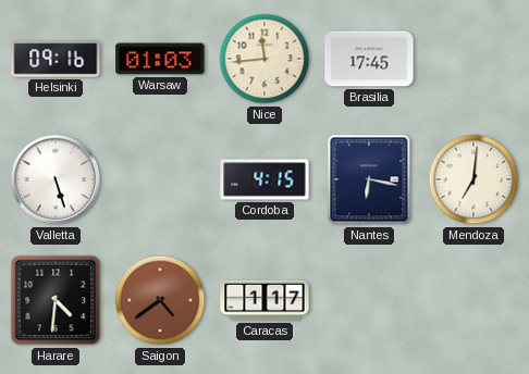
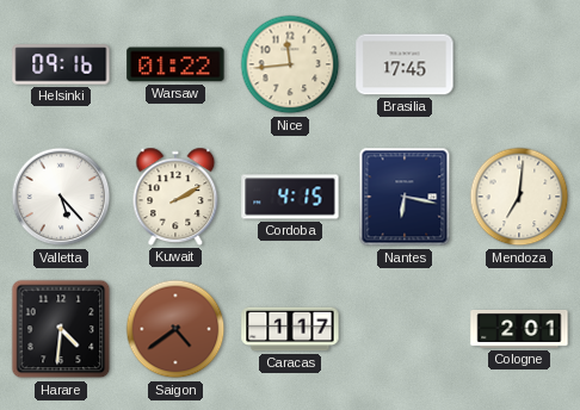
Warsaw: 01:03 -> 01:22
Valletta: 5:27 -> 5:23
Kuwait: none -> 2:10
Cologne: none -> 2:01
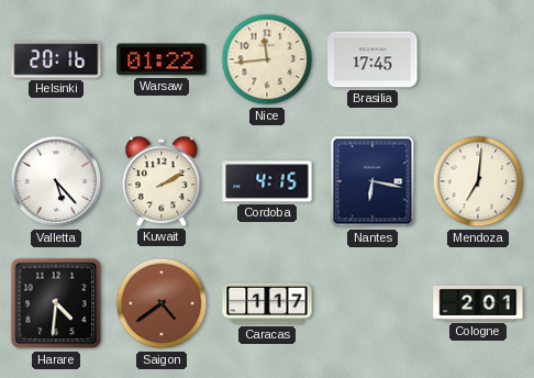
Helsinki: 09:16 -> 20:16
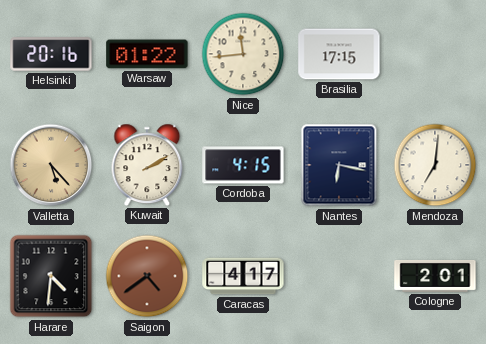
Brasilia: 17:45 -> 17:15
Valletta dial: white -> champagne
Caracas: 1:17 -> 4:17
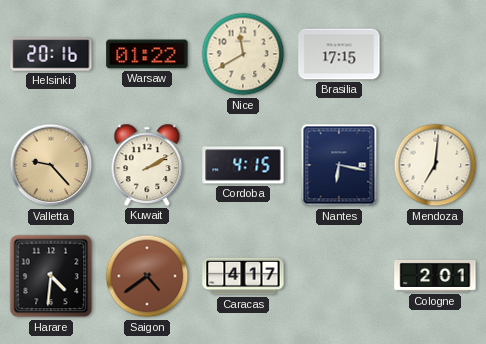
Nice: 11:44 -> 11:40
Valletta: 5:23 -> 9:23
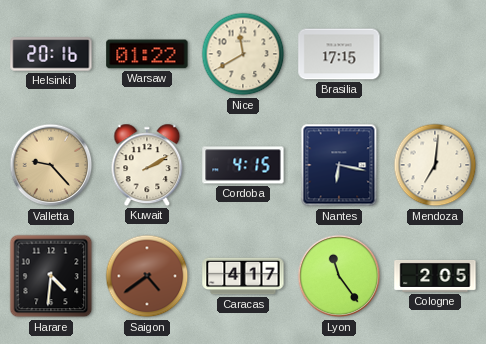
Lyon: none -> 11:24
Cologne: 2:01 -> 2:05
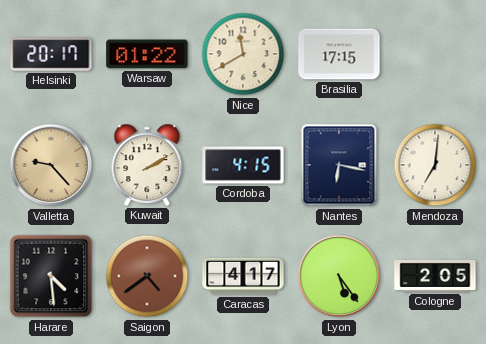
Helsinki: 20:16 -> 20:17
Harare: 4:31 -> 4:29
Lyon: 11:24 -> 5:24
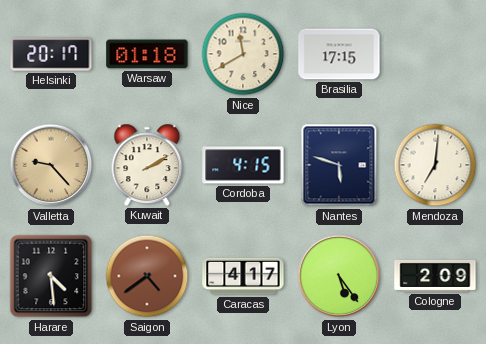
Warsaw: 01:22 -> 01:18
Nantes: 6:17 -> 5:48
Cologne: 2:05 -> 2:09
